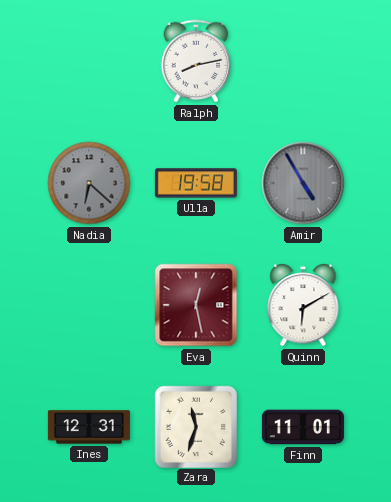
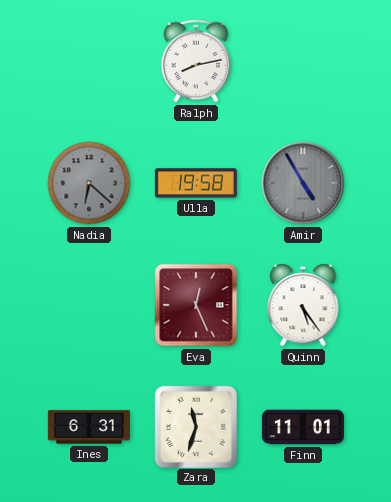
Eva: 12:28 -> 12:26
Quinn: 6:10 -> 5:24
Ines: 12:31 -> 6:31
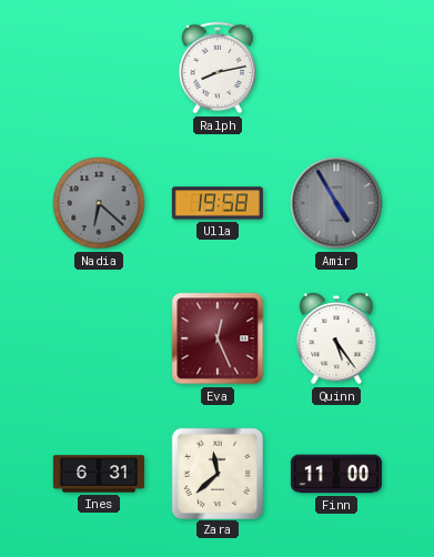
Zara: 11:33 -> 11:38
Finn: 11:01 -> 11:00
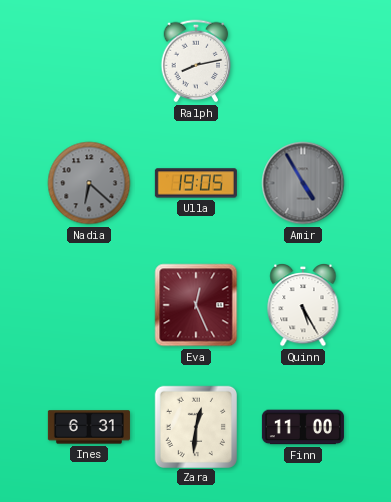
Ulla: 19:58 -> 19:05
Quinn: 5:24 -> 5:25
Zara: 11:38 -> 12:31
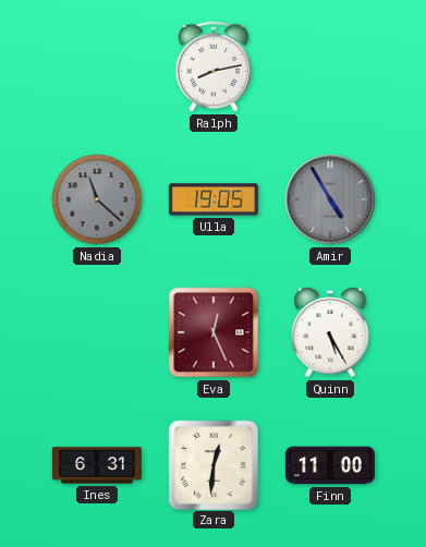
Nadia: 6:22 -> 11:22
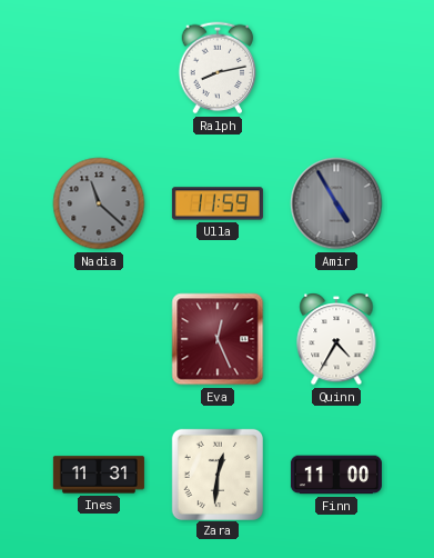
Ulla: 19:05 -> 11:59
Quinn: 5:25 -> 4:35
Ines: 6:31 -> 11:31
